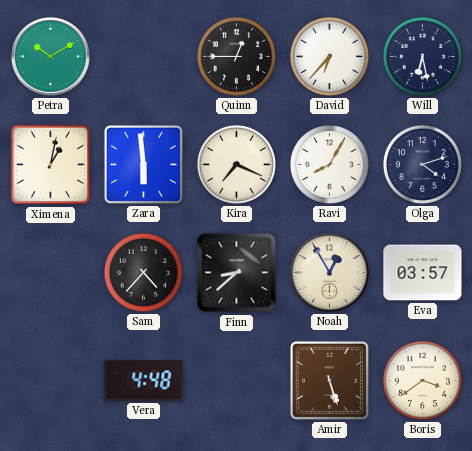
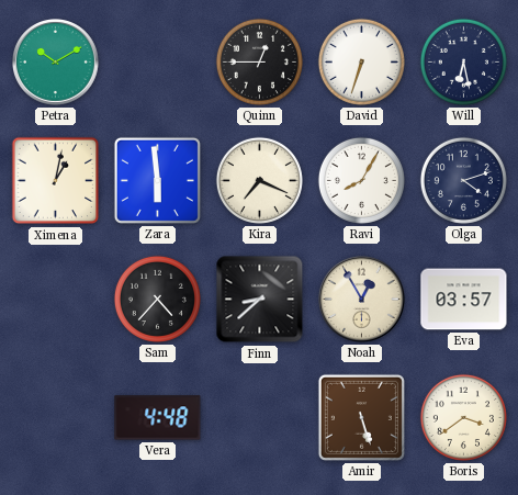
David: 6:37 -> 6:33
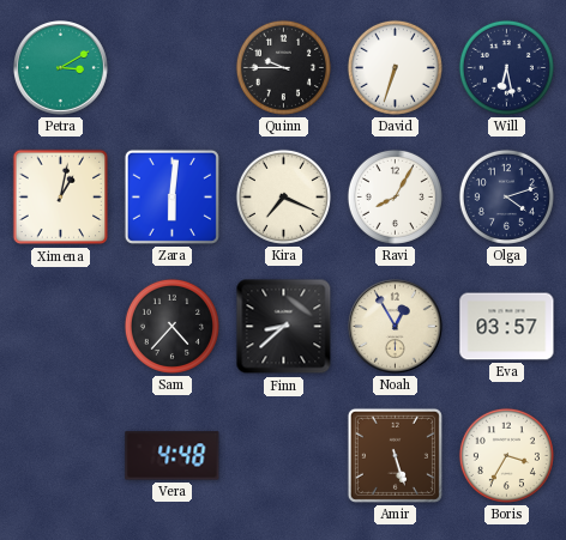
Petra: 10:10 -> 3:10
Quinn: 12:45 -> 9:45
Zara: 5:59 -> 6:01
Boris: 3:39 -> 3:35
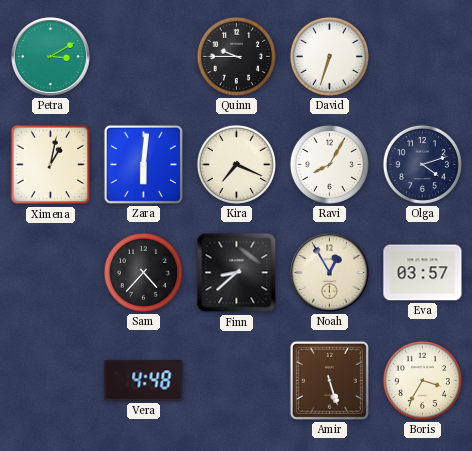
Will: 6:28 -> none
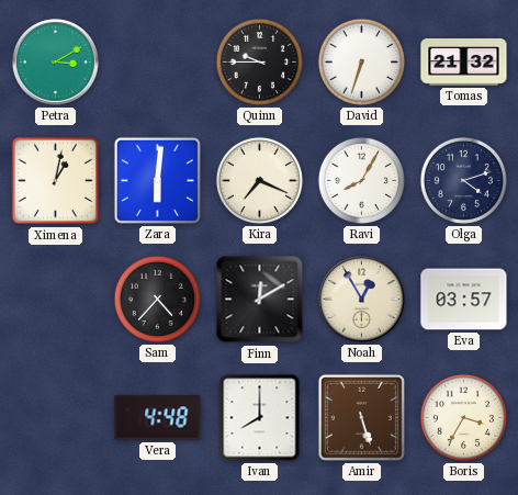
Tomas: none -> 21:32
Finn: 8:38 -> 12:10
Ivan: none -> 8:00
